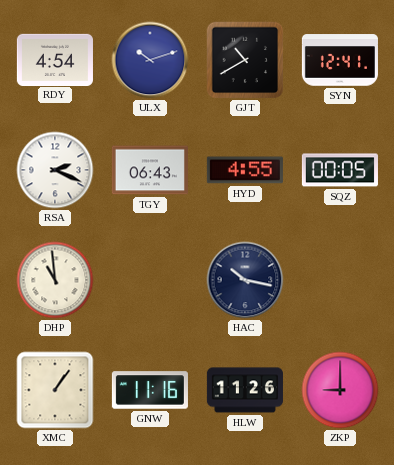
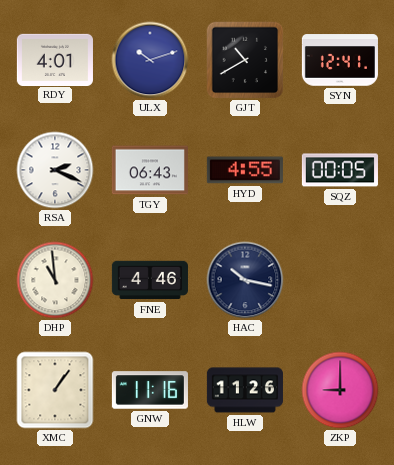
RDY: 4:54 -> 4:01
FNE: none -> 4:46
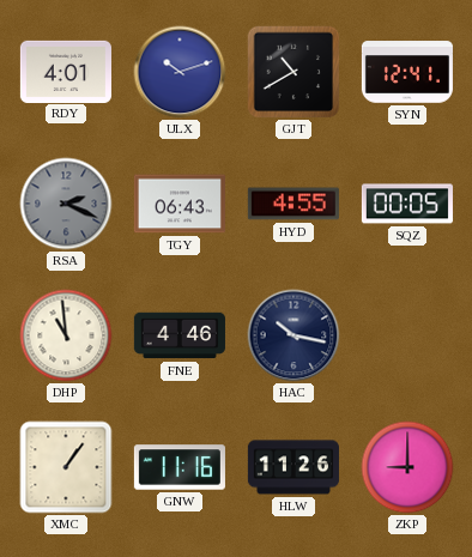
RSA dial: white -> grey
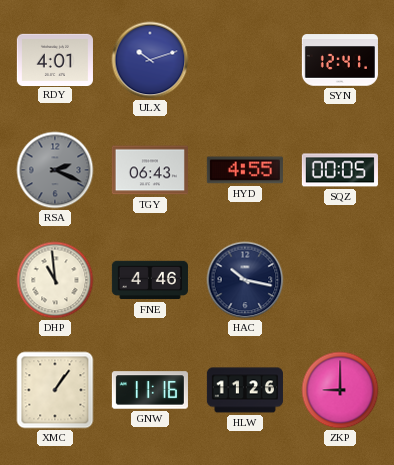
GJT: 10:40 -> none
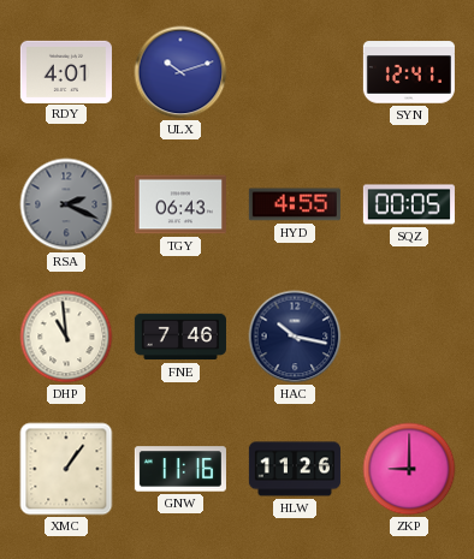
FNE: 4:46 -> 7:46
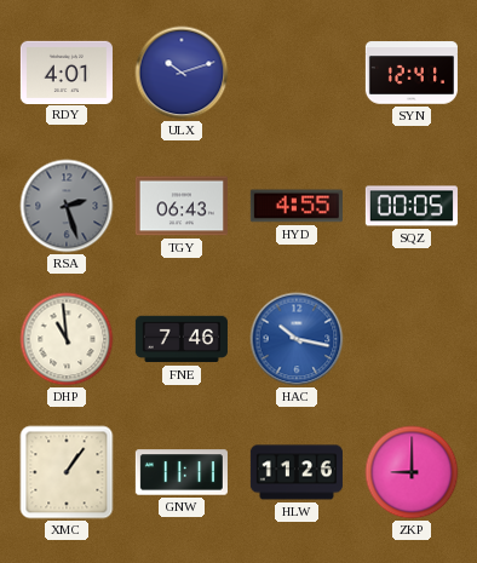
RSA: 2:19 -> 2:27
HAC dial: navy -> blue
GNW: 11:16 -> 11:11
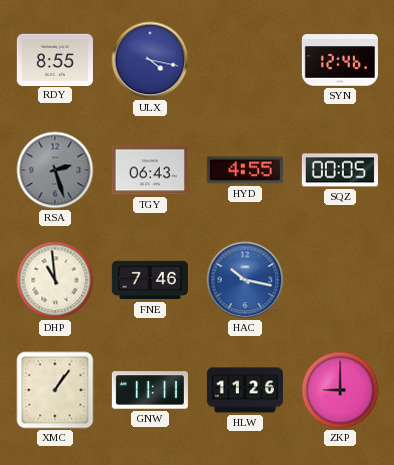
RDY: 4:01 -> 8:55
ULX: 10:12 -> 4:17
SYN: 12:41 -> 12:46
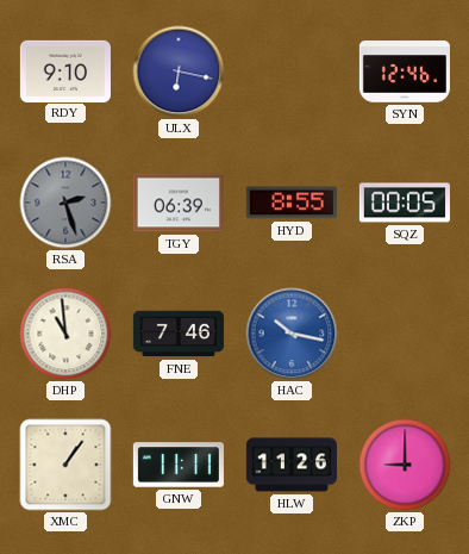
RDY: 8:55 -> 9:10
ULX: 4:17 -> 6:17
TGY: 06:43 -> 06:39
HYD: 4:55 -> 8:55
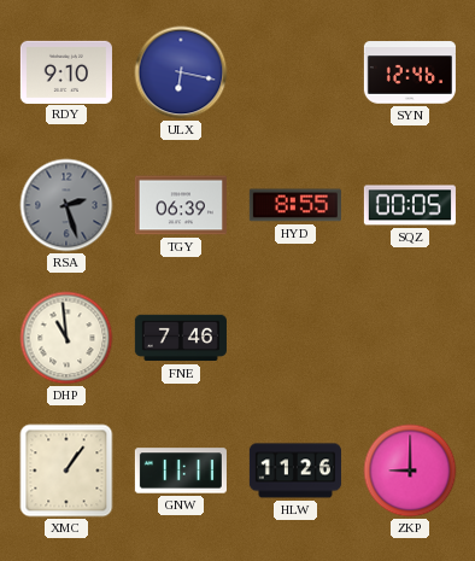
HAC: 10:17 -> none
